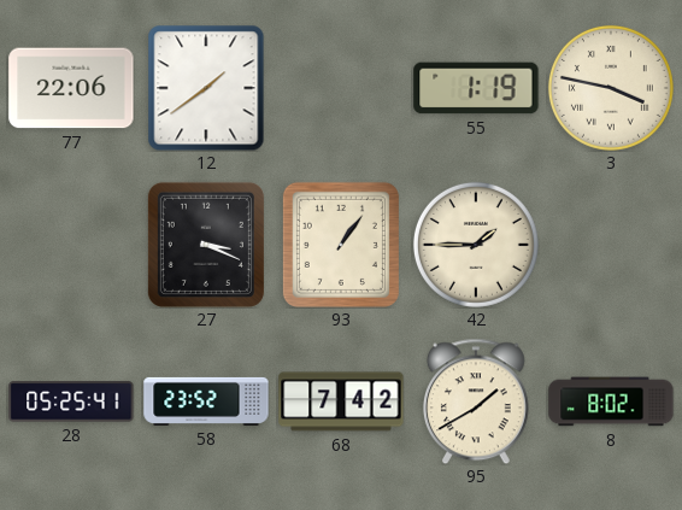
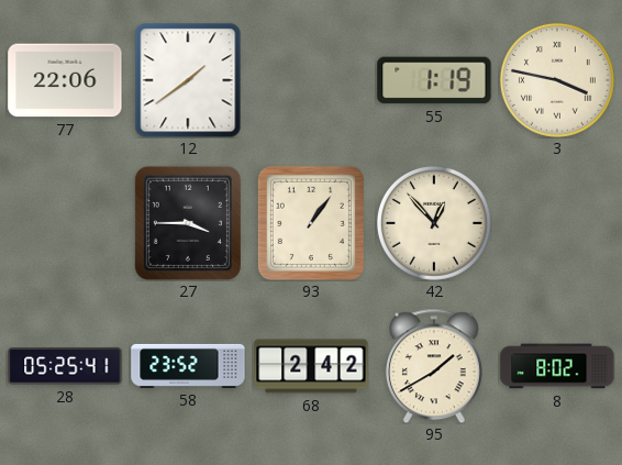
27: 3:19 -> 3:45
42: 1:45 -> 12:53
68: 7:42 -> 2:42
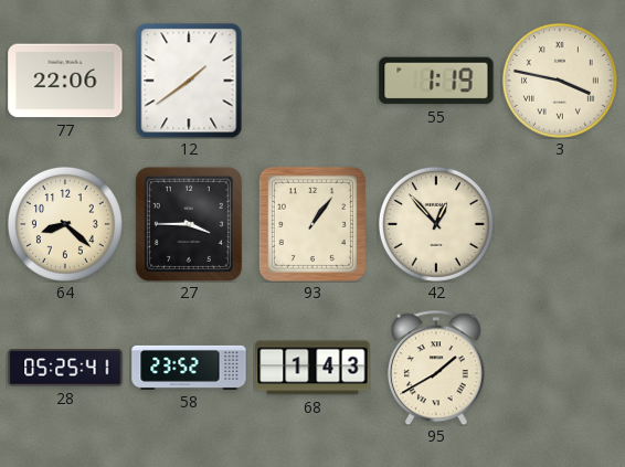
64: none -> 8:22
68: 2:42 -> 1:43
8: 8:02 -> none
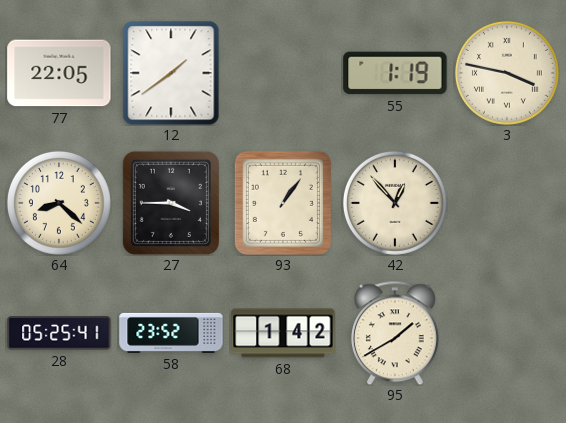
77: 22:06 -> 22:05
68: 1:43 -> 1:42
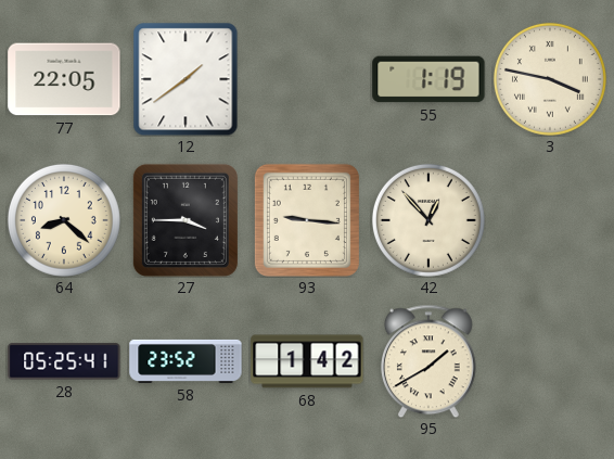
93: 1:06 -> 9:16
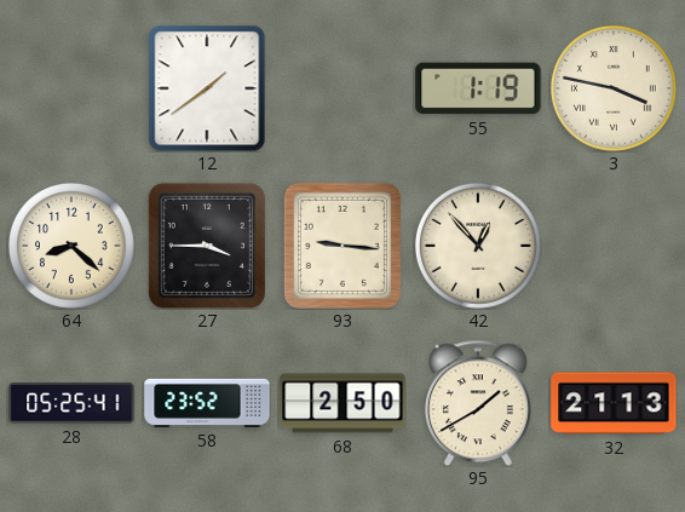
77: 22:05 -> none
68: 1:42 -> 2:50
32: none -> 21:13
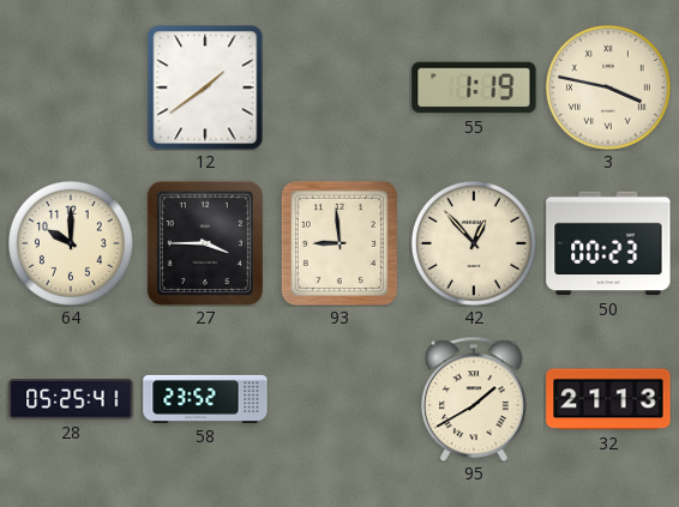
64: 8:22 -> 10:00
93: 9:16 -> 8:59
50: none -> 00:23
68: 2:50 -> none
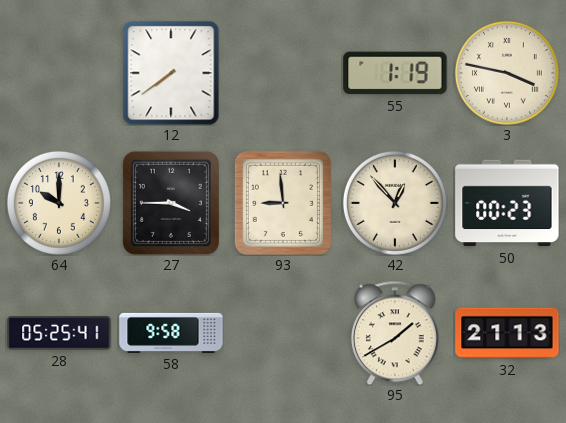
12: 1:39 -> 7:39
58: 23:52 -> 9:58
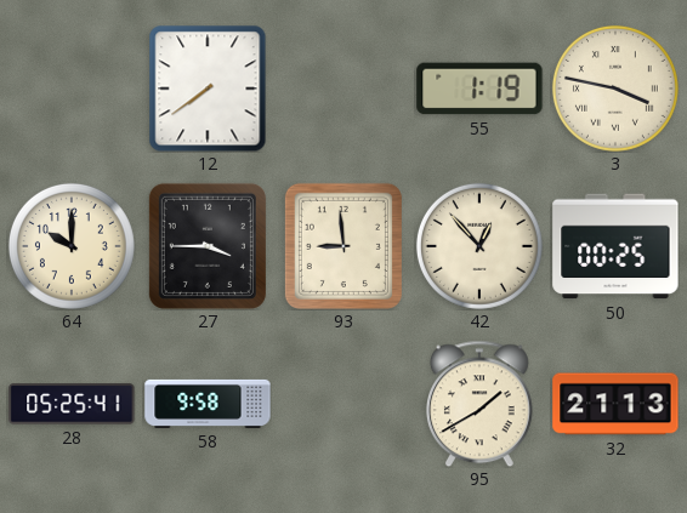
50: 00:23 -> 00:25
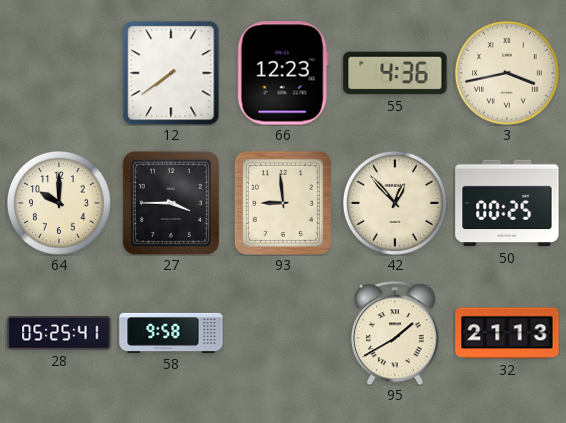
66: none -> 12:23
55: 1:19 -> 4:36
3: 3:47 -> 3:43
